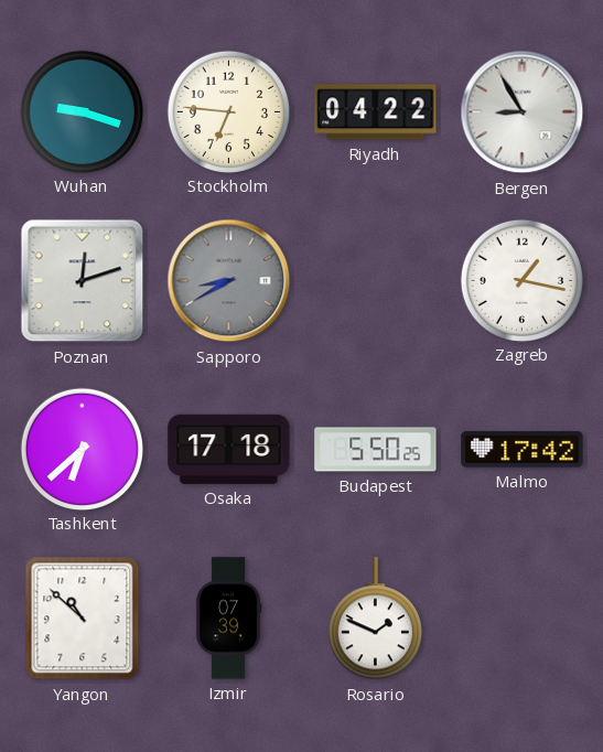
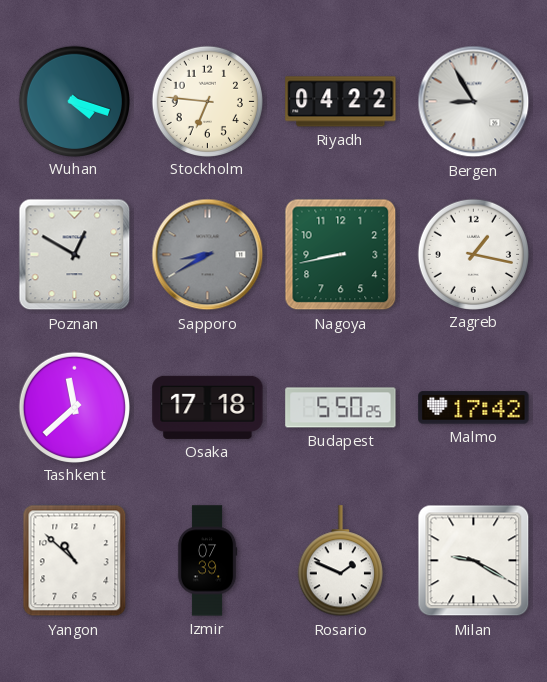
Wuhan: 9:18 -> 4:18
Poznan: 12:12 -> 12:50
Nagoya: none -> 8:43
Tashkent: 6:38 -> 11:38
Milan: none -> 9:20
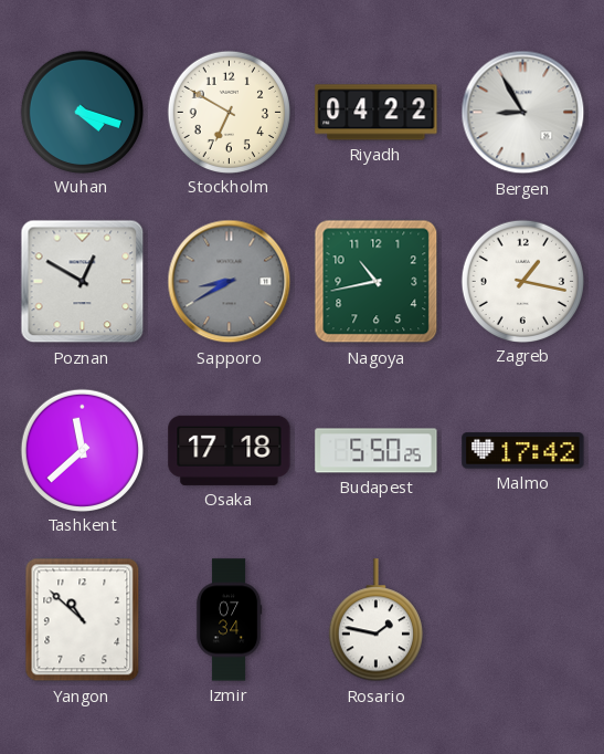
Stockholm: 6:46 -> 6:50
Nagoya: 8:43 -> 10:43
Izmir: 07:39 -> 07:34
Rosario: 1:49 -> 1:47
Milan: 9:20 -> none
